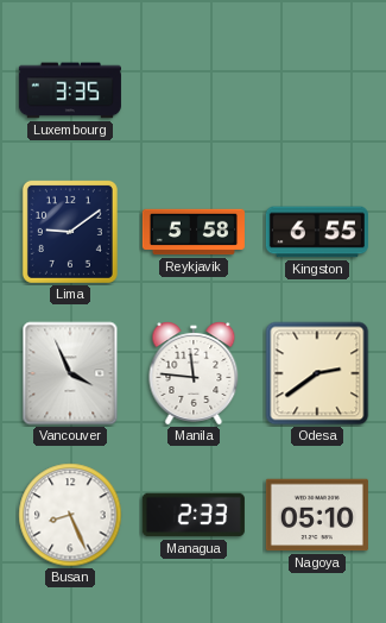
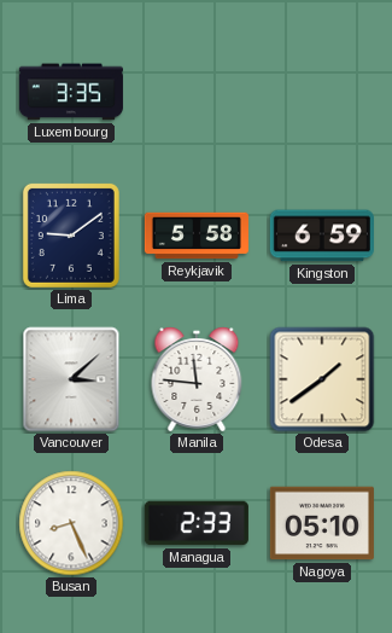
Kingston: 6:55 -> 6:59
Vancouver: 3:56 -> 3:08
Odesa: 2:39 -> 1:39
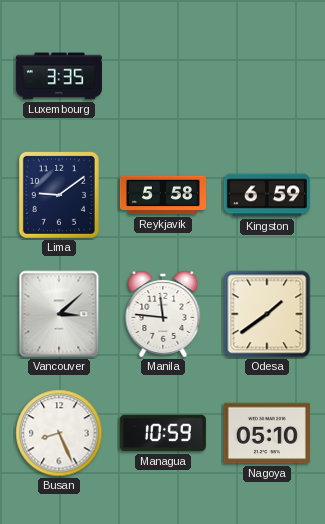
Managua: 2:33 -> 10:59
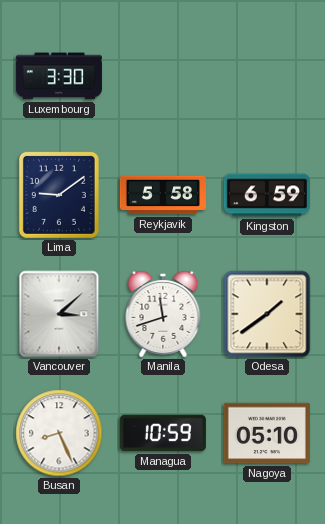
Luxembourg: 3:35 -> 3:30
Manila: 11:46 -> 11:42
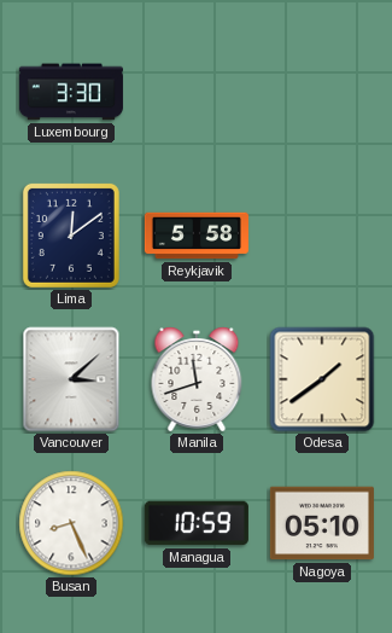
Lima: 9:09 -> 12:09
Kingston: 6:59 -> none
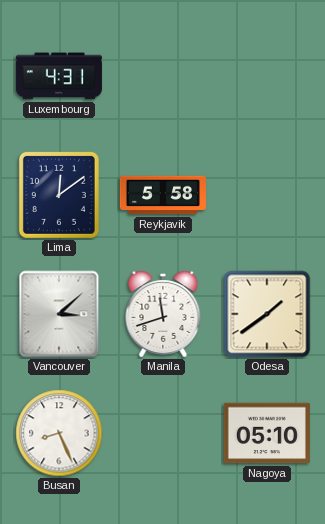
Luxembourg: 3:30 -> 4:31
Managua: 10:59 -> none
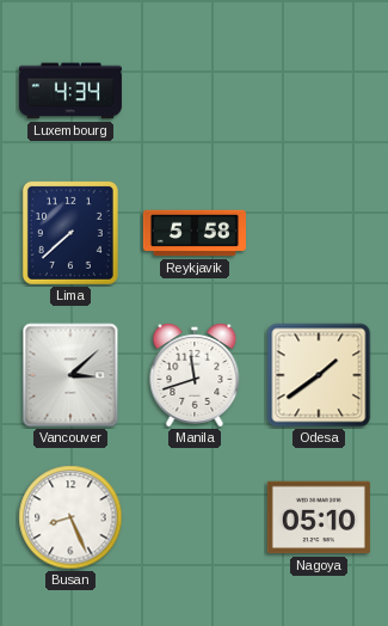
Luxembourg: 4:31 -> 4:34
Lima: 12:09 -> 7:38
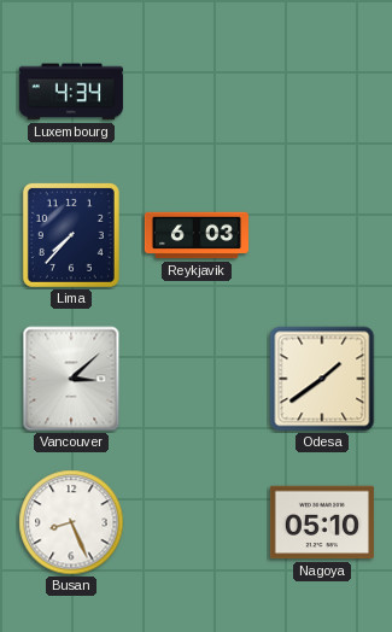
Lima: 7:38 -> 7:37
Reykjavik: 5:58 -> 6:03
Manila: 11:42 -> none
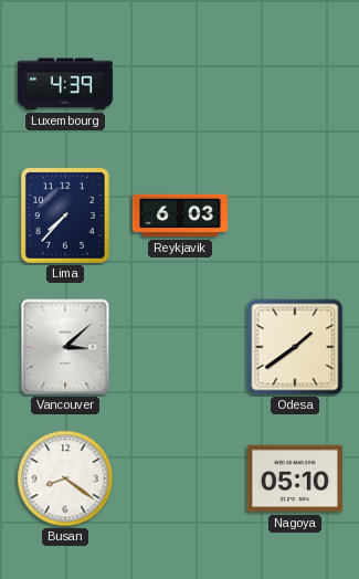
Luxembourg: 4:34 -> 4:39
Busan: 8:26 -> 8:21
